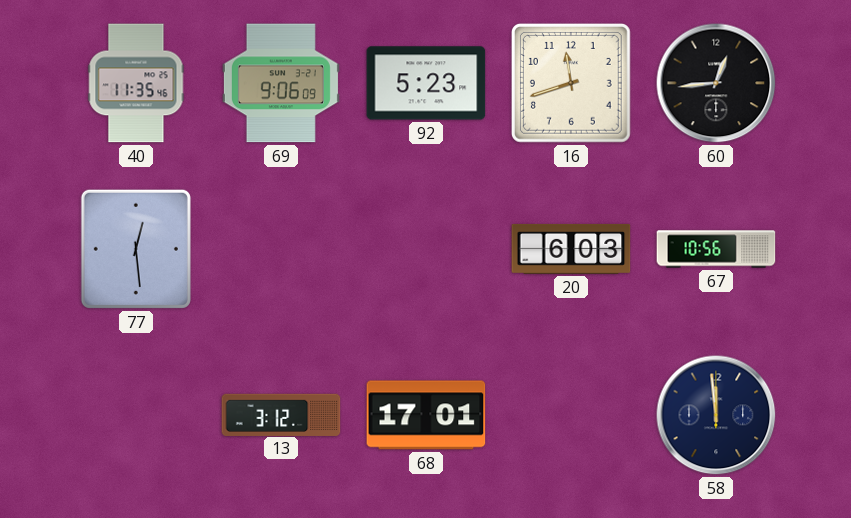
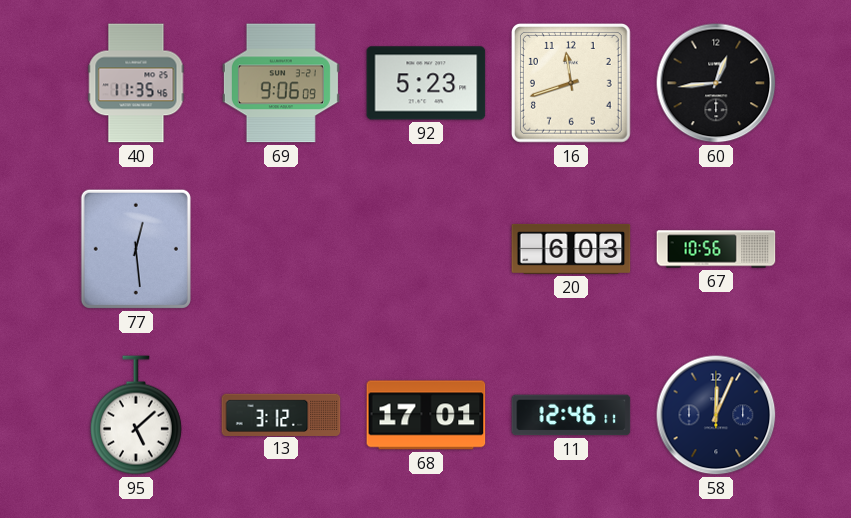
95: none -> 5:08
11: none -> 12:46
58: 11:59 -> 12:04
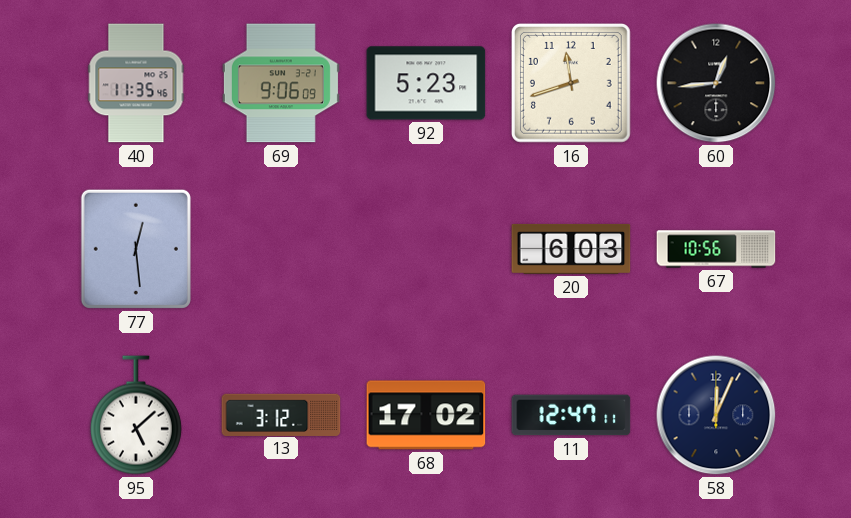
68: 17:01 -> 17:02
11: 12:46 -> 12:47
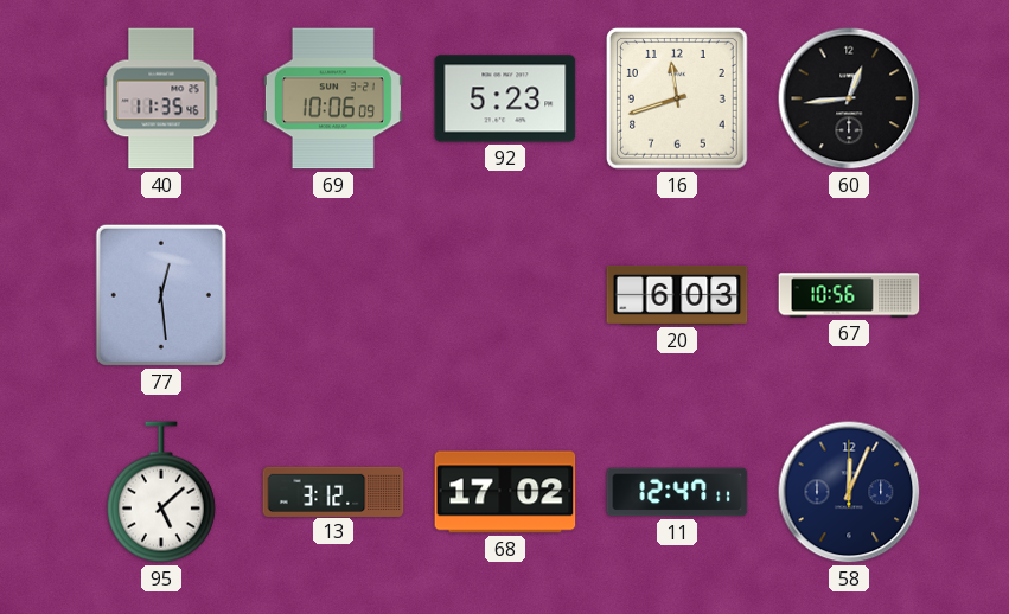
69: 9:06 -> 10:06
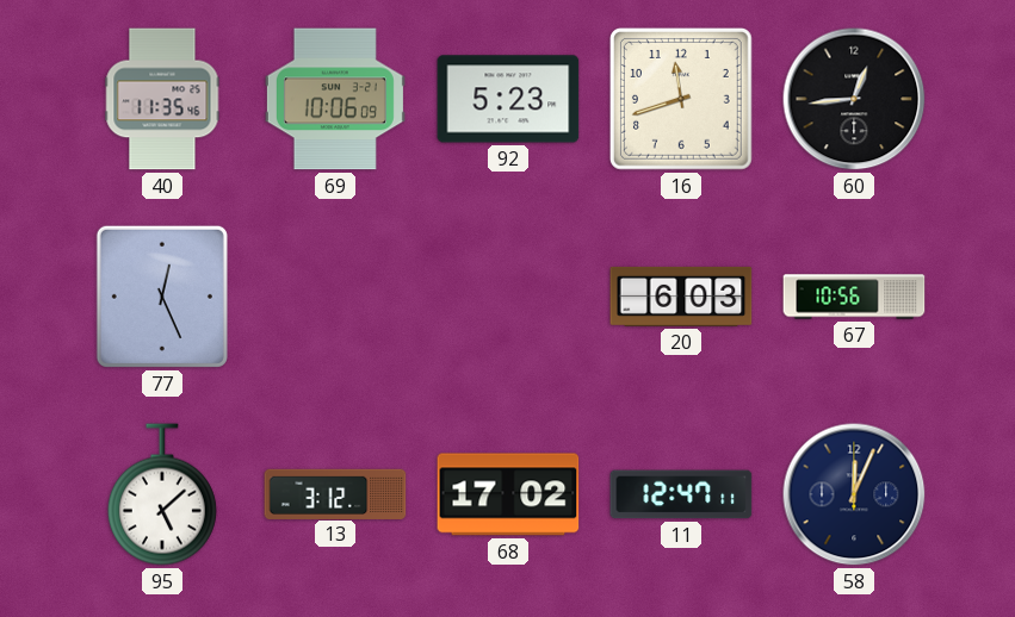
77: 12:29 -> 12:26
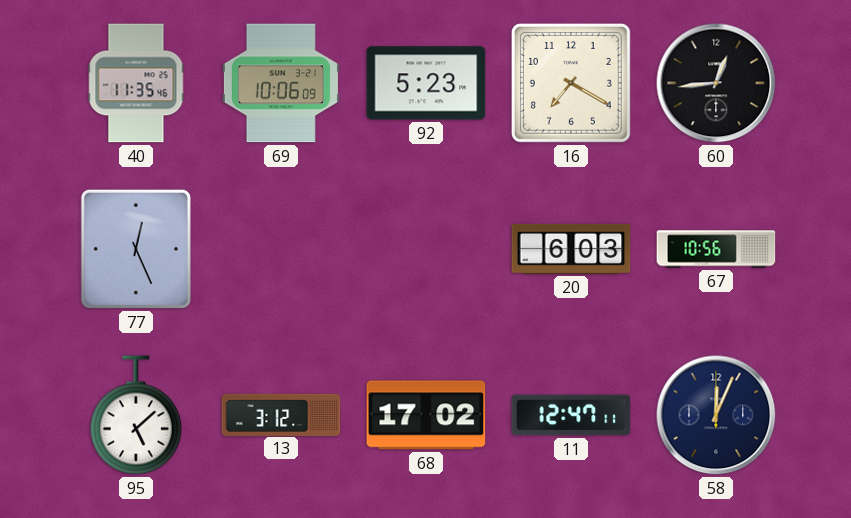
16: 11:42 -> 7:20
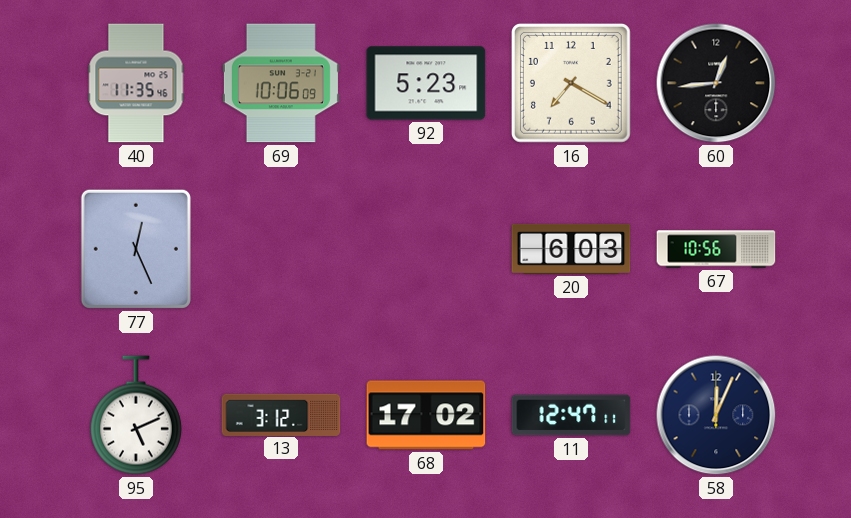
95: 5:08 -> 5:11
